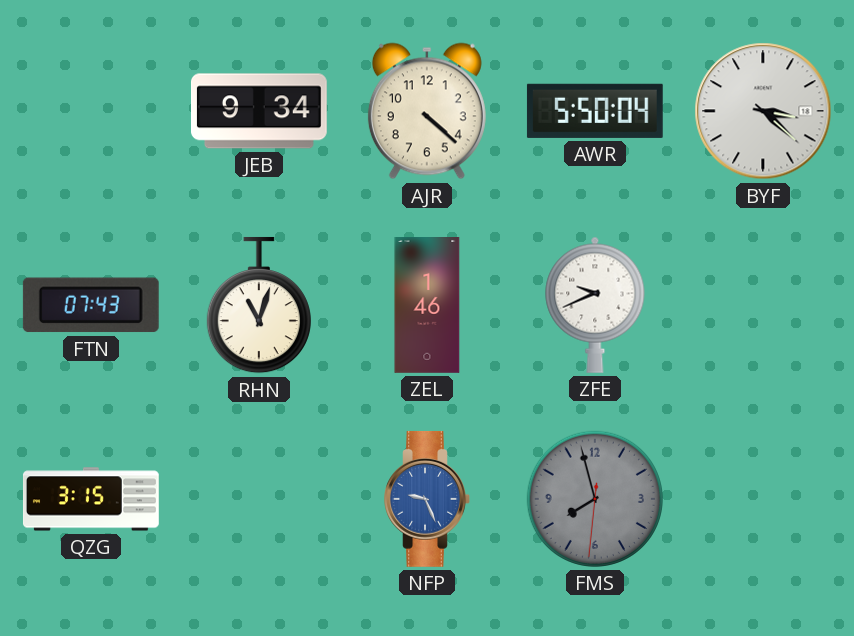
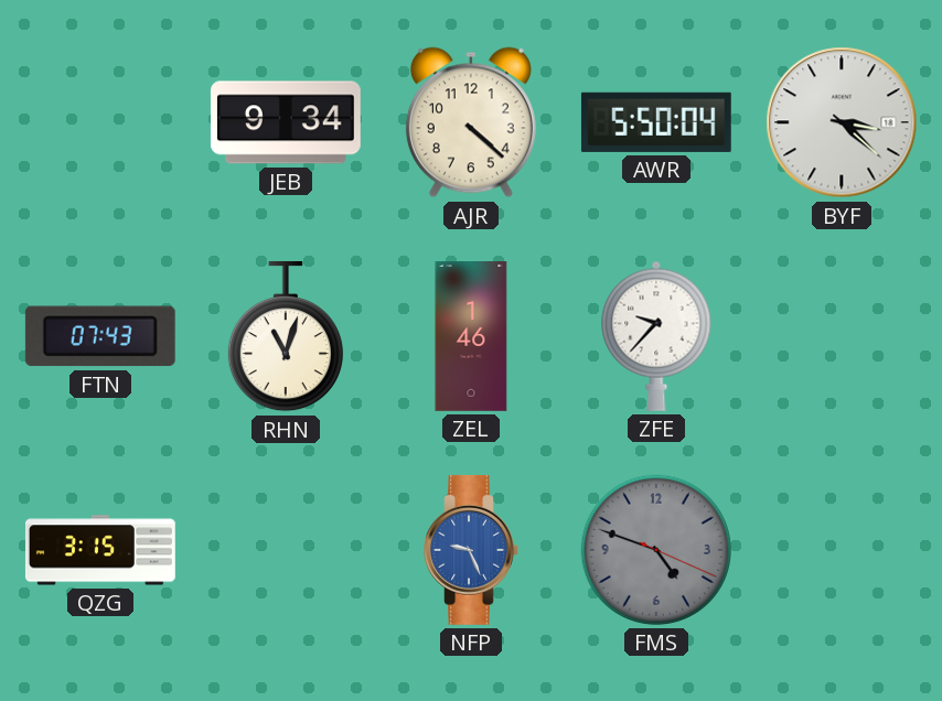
ZFE: 9:41 -> 9:37
FMS: 7:57 -> 4:48
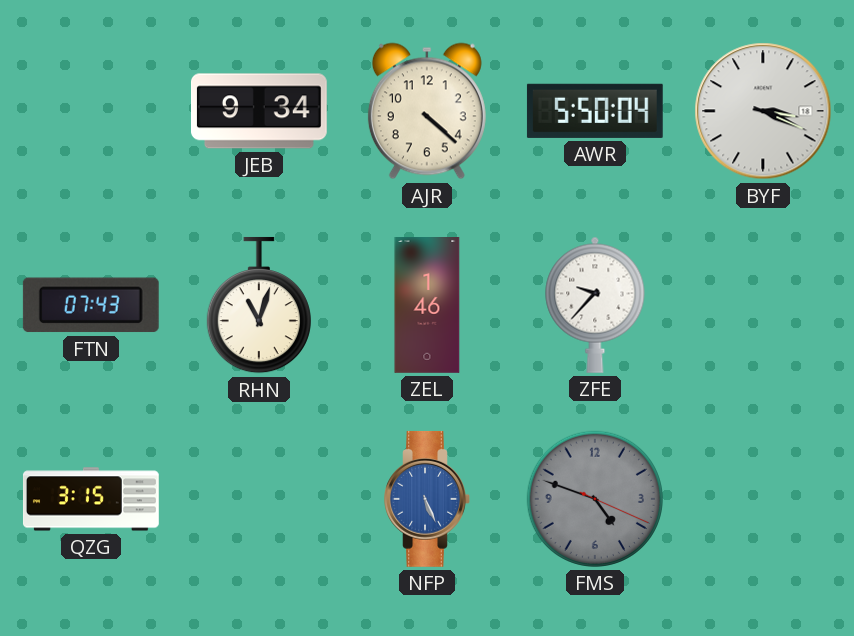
BYF: 3:22 -> 3:19
NFP: 9:26 -> 5:26
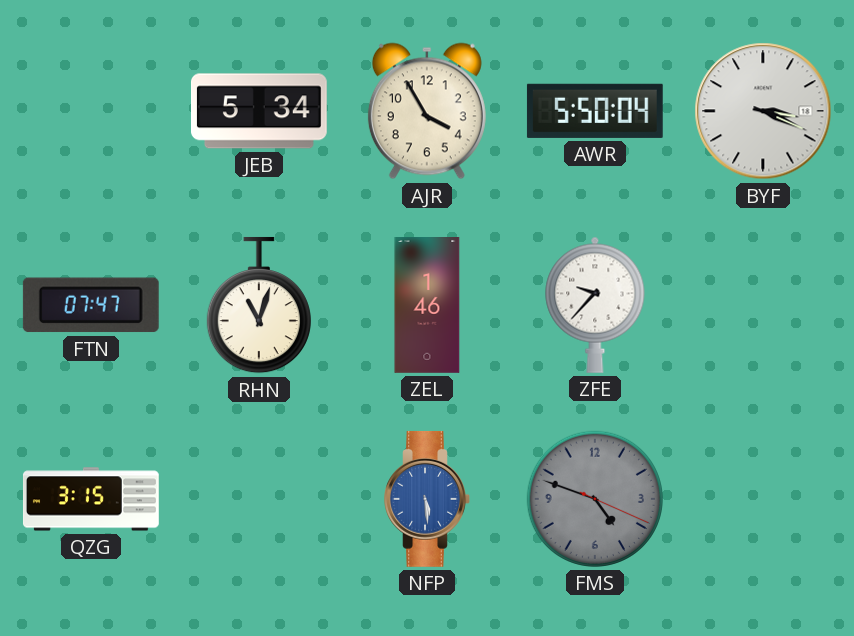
JEB: 9:34 -> 5:34
AJR: 4:22 -> 3:55
FTN: 07:43 -> 07:47
NFP: 5:26 -> 5:29
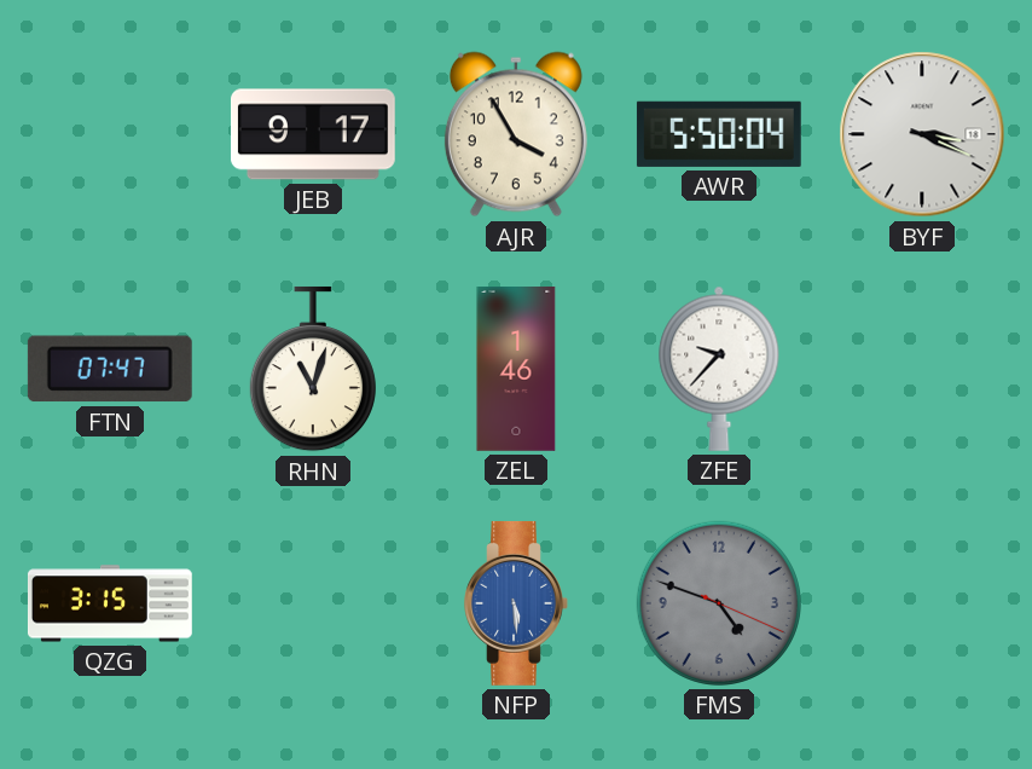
JEB: 5:34 -> 9:17
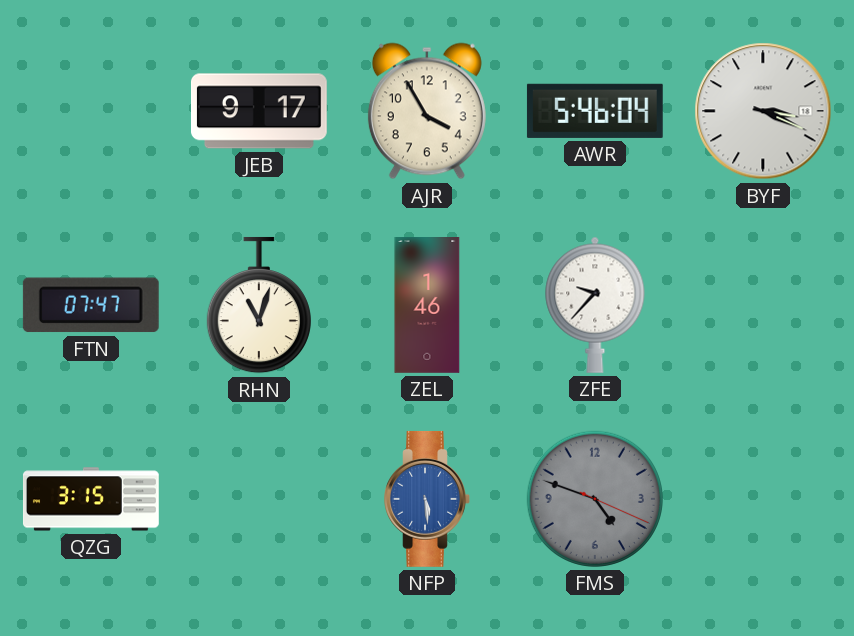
AWR: 5:50 -> 5:46
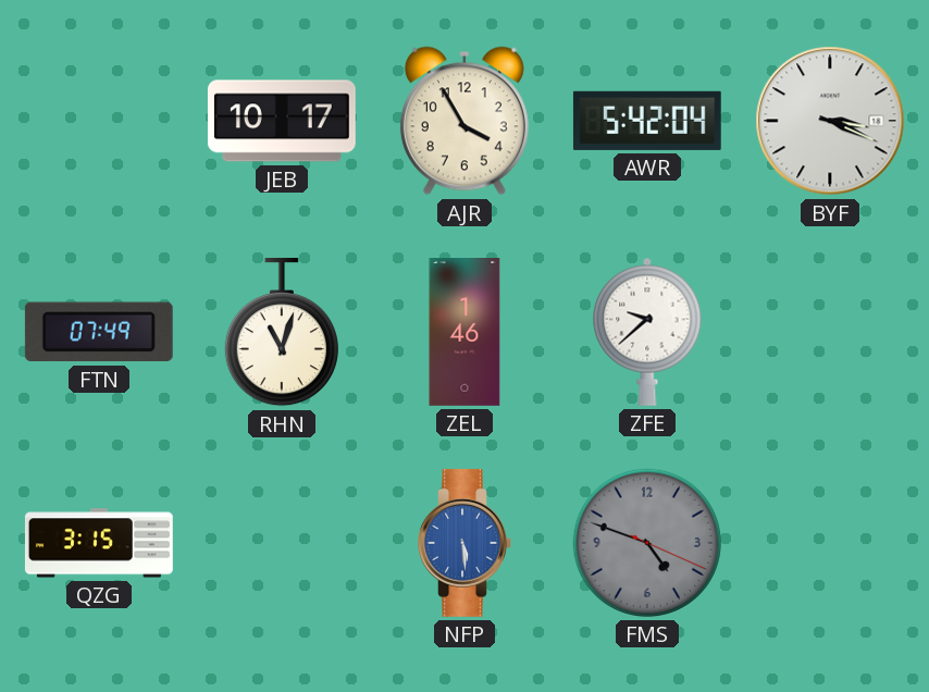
JEB: 9:17 -> 10:17
AWR: 5:46 -> 5:42
FTN: 07:47 -> 07:49
ZFE: 9:37 -> 9:38
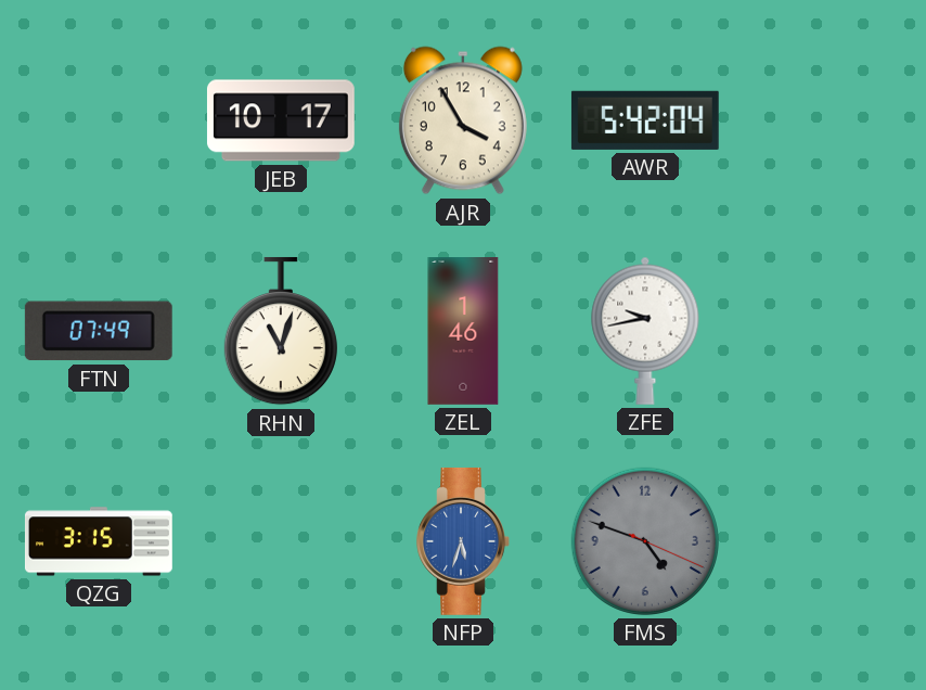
BYF: 3:19 -> none
ZFE: 9:38 -> 9:43
NFP: 5:29 -> 5:33
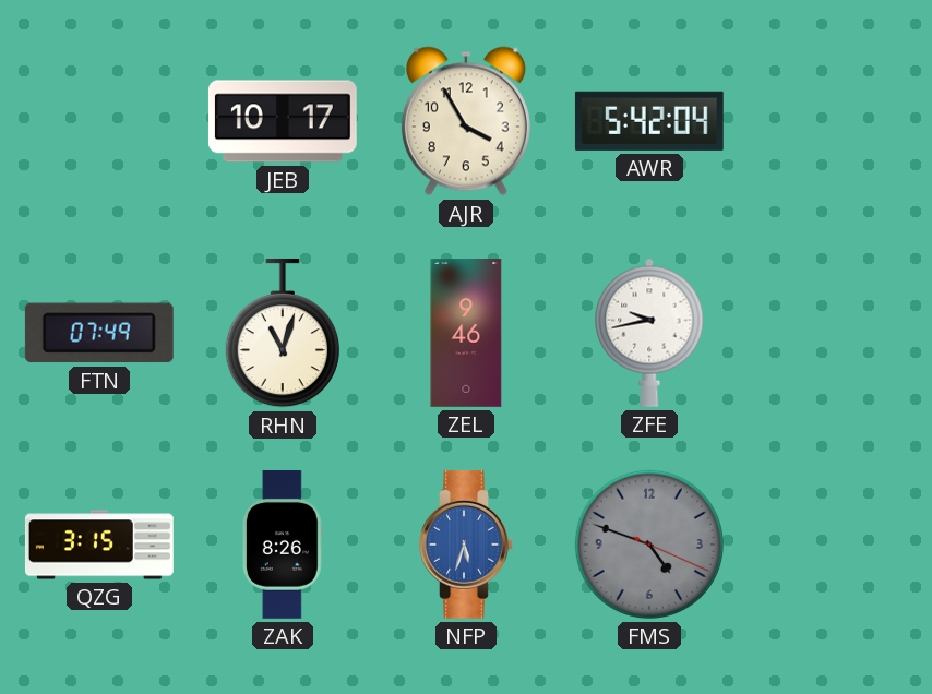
ZEL: 1:46 -> 9:46
ZAK: none -> 8:26
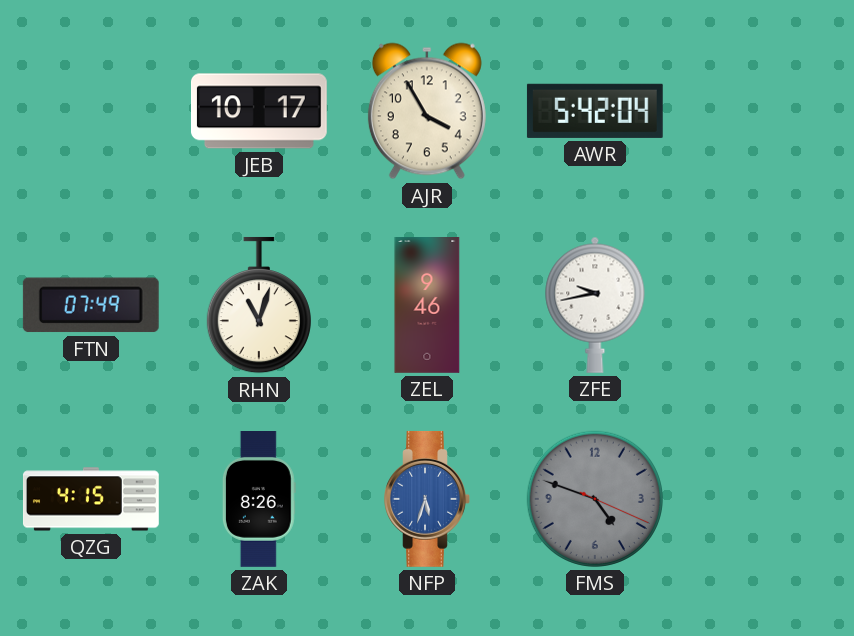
QZG: 3:15 -> 4:15
